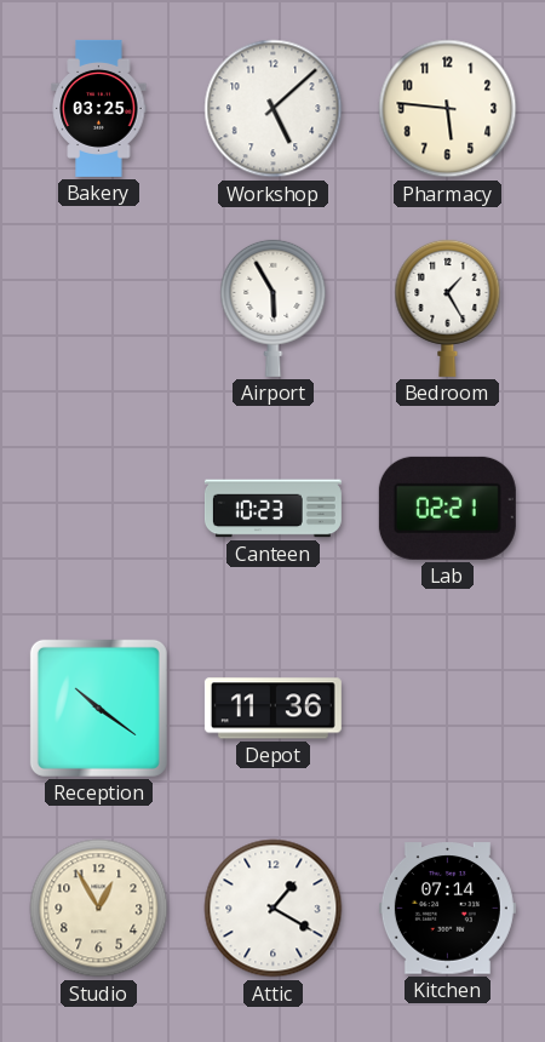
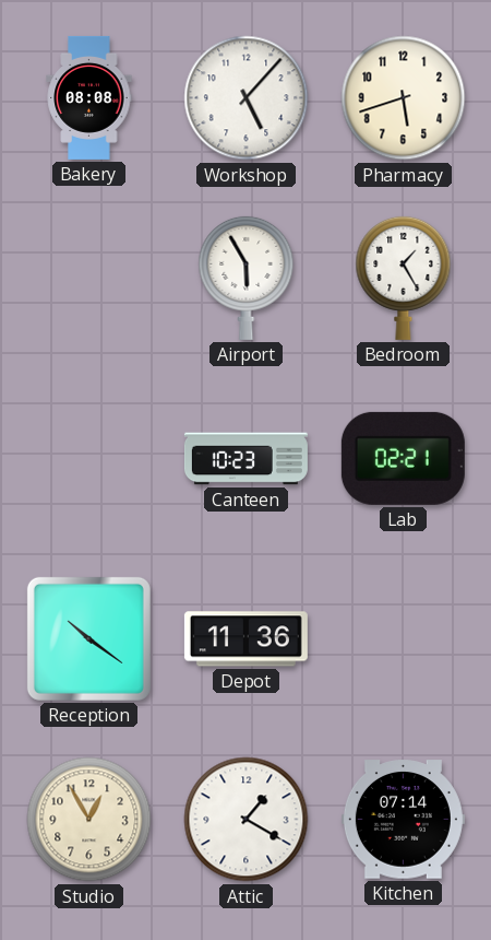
Bakery: 03:25 -> 08:08
Workshop: 5:08 -> 5:07
Pharmacy: 5:46 -> 5:42
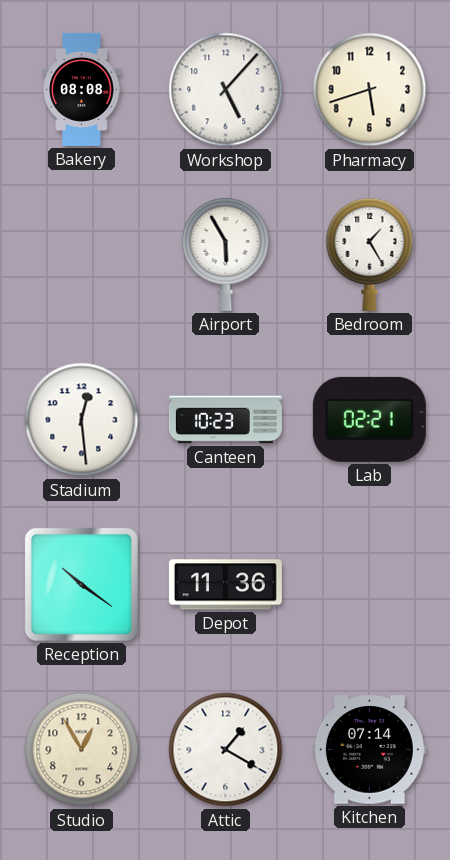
Stadium: none -> 12:29
